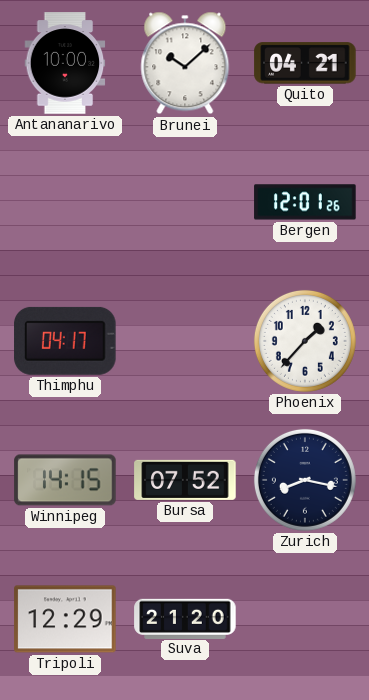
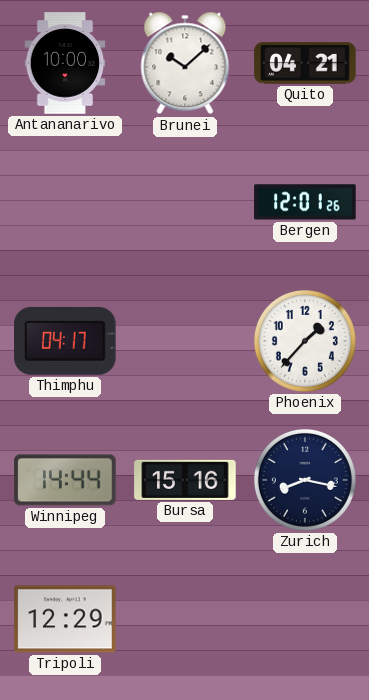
Winnipeg: 14:15 -> 14:44
Bursa: 07:52 -> 15:16
Suva: 21:20 -> none
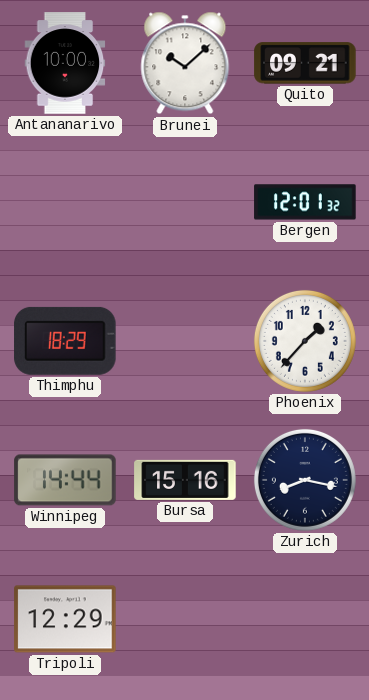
Quito: 04:21 -> 09:21
Bergen: 12:01:26 -> 12:01:32
Thimphu: 04:17 -> 18:29
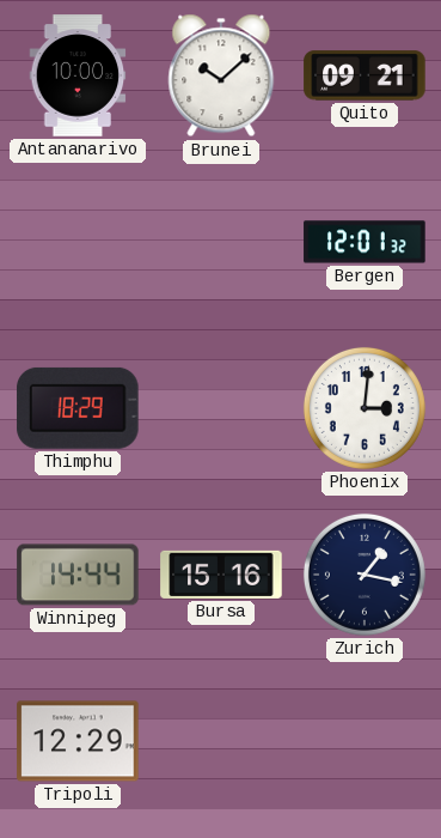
Phoenix: 1:37 -> 3:01
Zurich: 8:17 -> 1:17
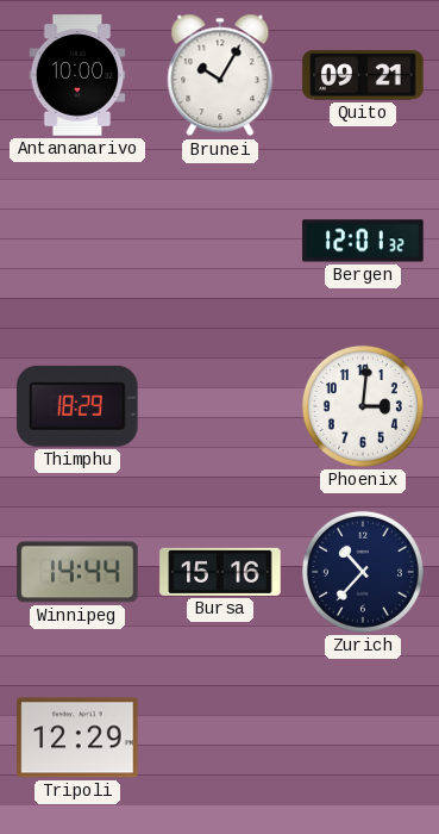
Brunei: 10:08 -> 10:05
Zurich: 1:17 -> 10:37
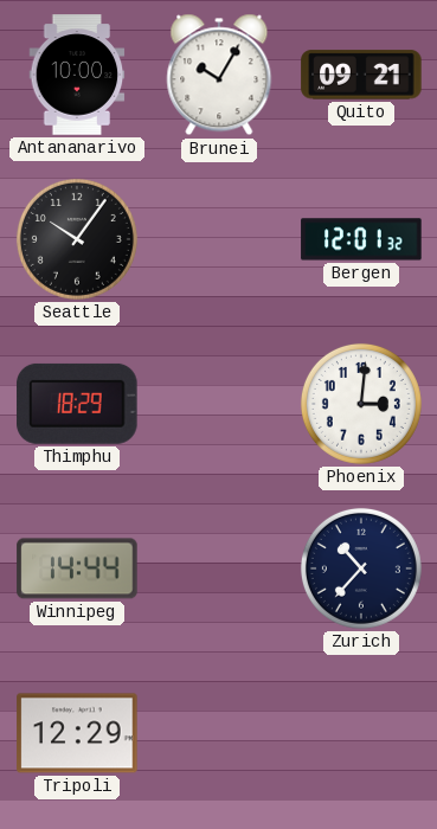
Seattle: none -> 10:06
Bursa: 15:16 -> none
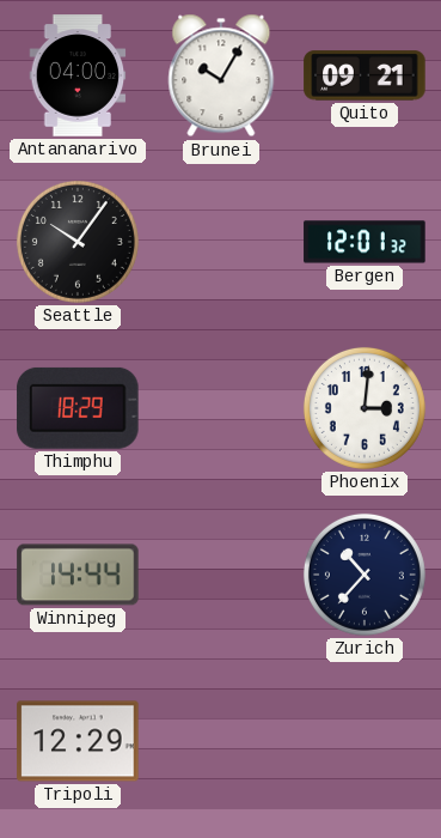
Antananarivo: 10:00 -> 04:00
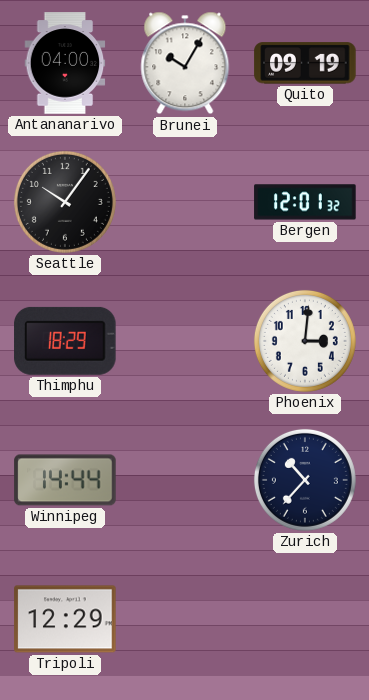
Quito: 09:21 -> 09:19
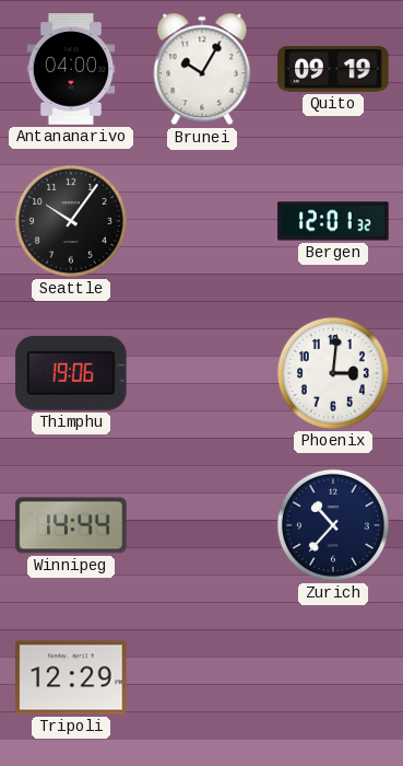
Thimphu: 18:29 -> 19:06
